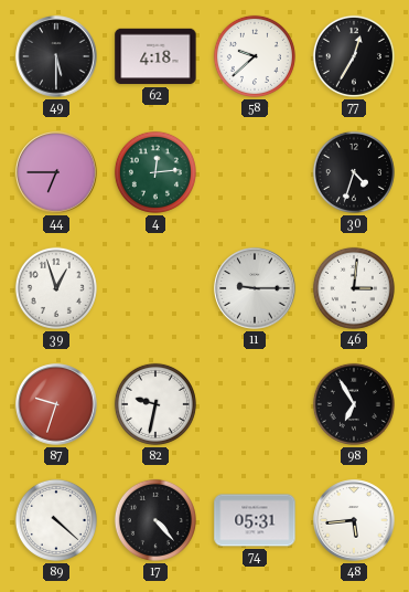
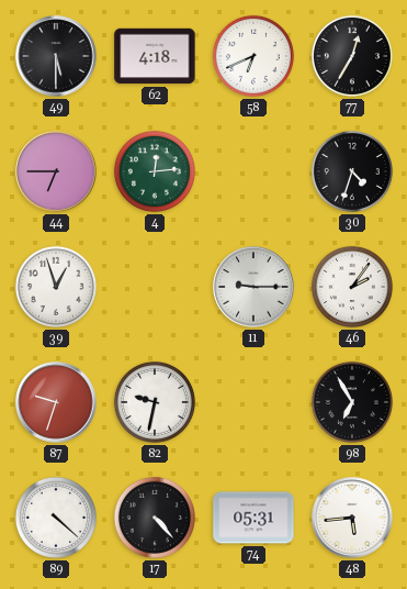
58: 9:38 -> 6:41
46: 3:01 -> 2:06
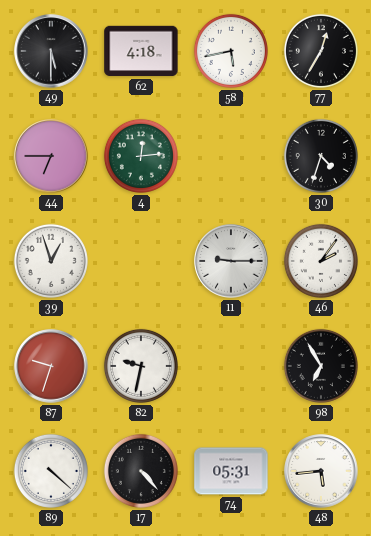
58: 6:41 -> 5:43
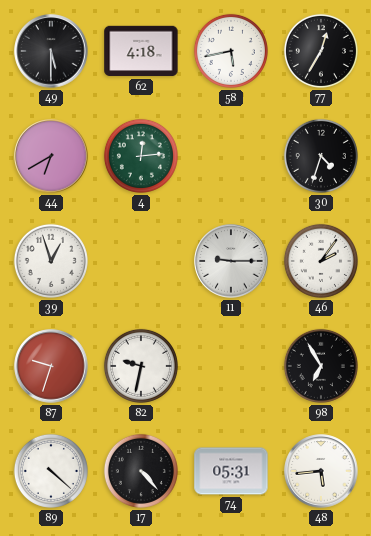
44: 6:45 -> 6:40
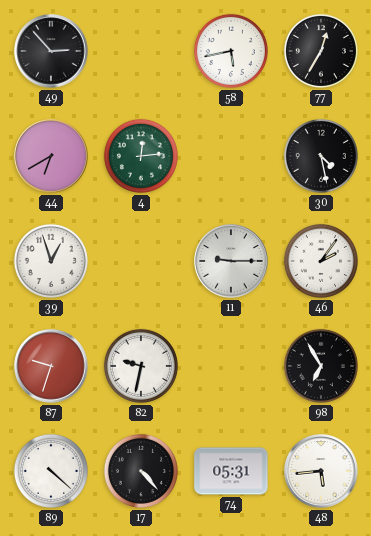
49: 5:30 -> 2:53
62: 4:18 -> none
30: 4:33 -> 4:28
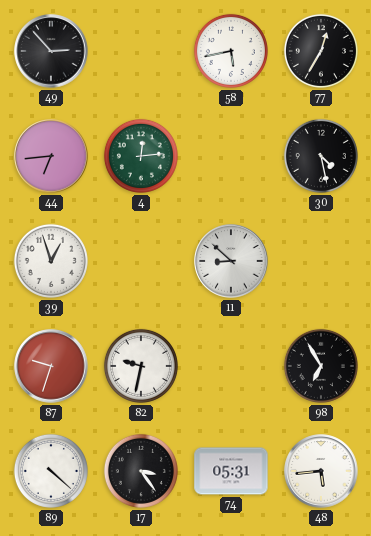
44: 6:40 -> 6:44
11: 9:15 -> 8:52
46: 2:06 -> none
17: 4:23 -> 3:24
